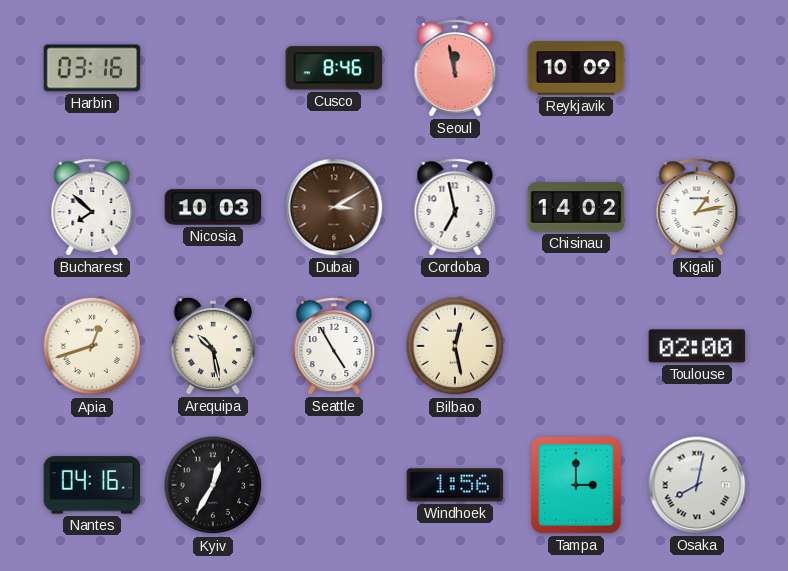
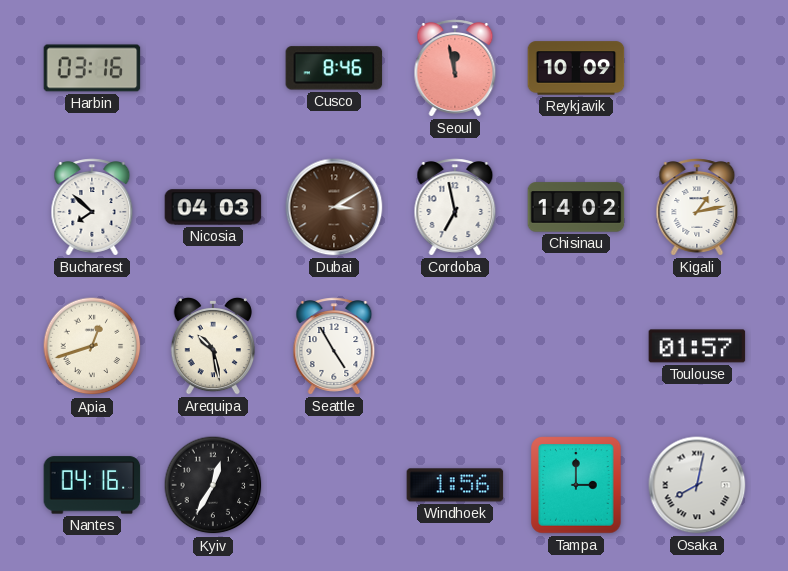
Nicosia: 10:03 -> 04:03
Bilbao: 12:28 -> none
Toulouse: 02:00 -> 01:57
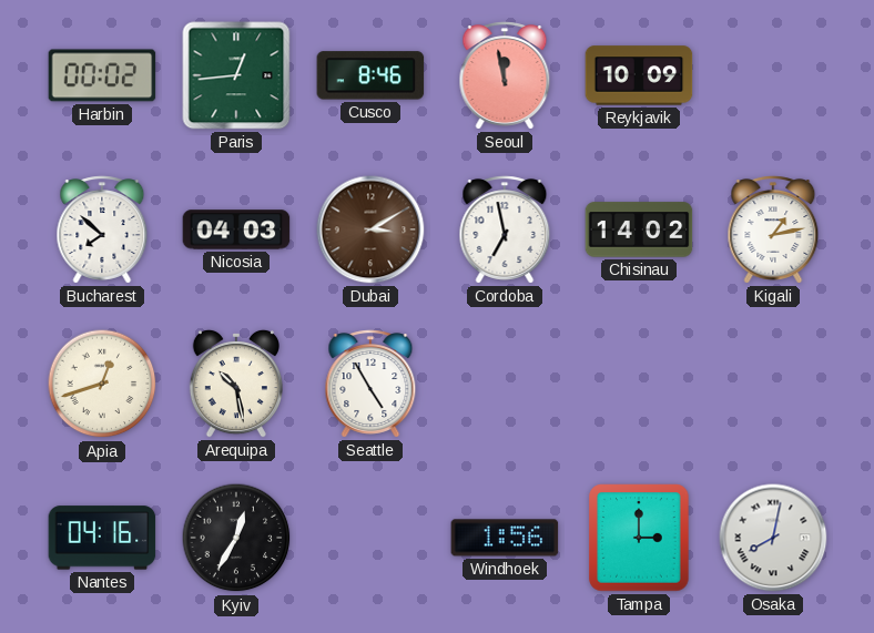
Harbin: 03:16 -> 00:02
Paris: none -> 12:44
Toulouse: 01:57 -> none
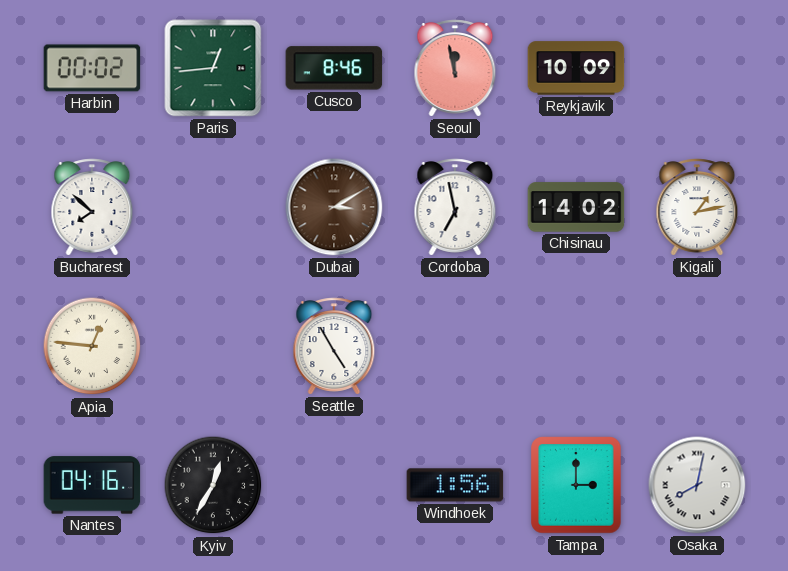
Nicosia: 04:03 -> none
Apia: 12:42 -> 12:46
Arequipa: 10:28 -> none
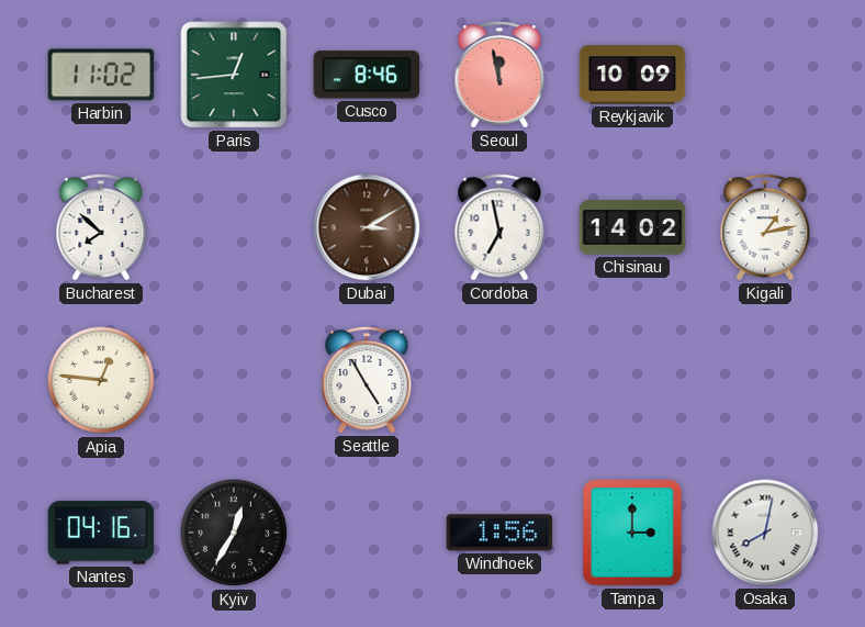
Harbin: 00:02 -> 11:02
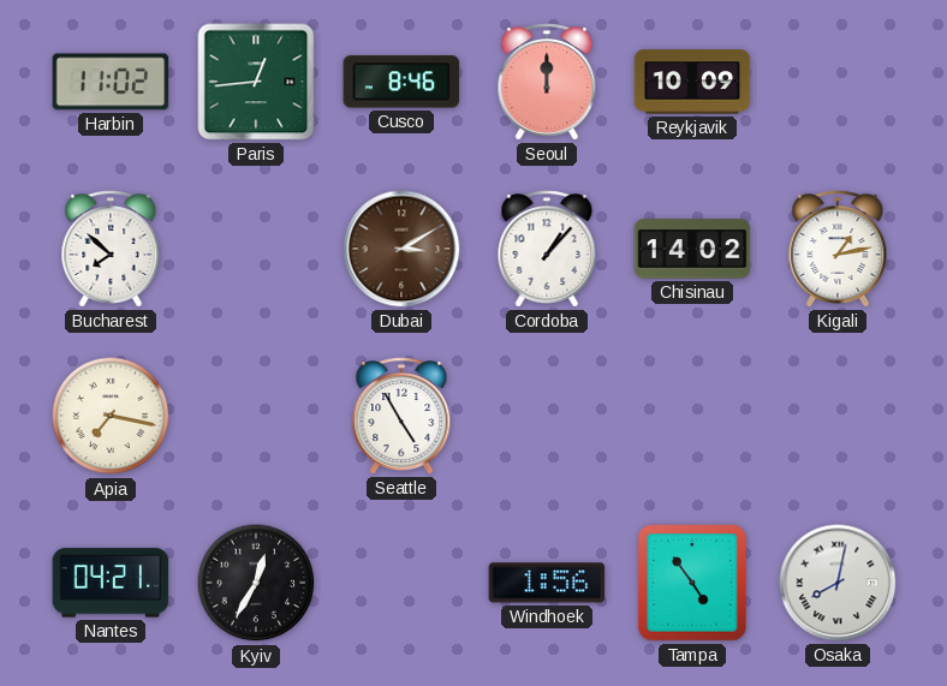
Seoul: 11:58 -> 12:00
Cordoba: 6:58 -> 1:07
Apia: 12:46 -> 7:17
Nantes: 04:16 -> 04:21
Tampa: 3:00 -> 4:54
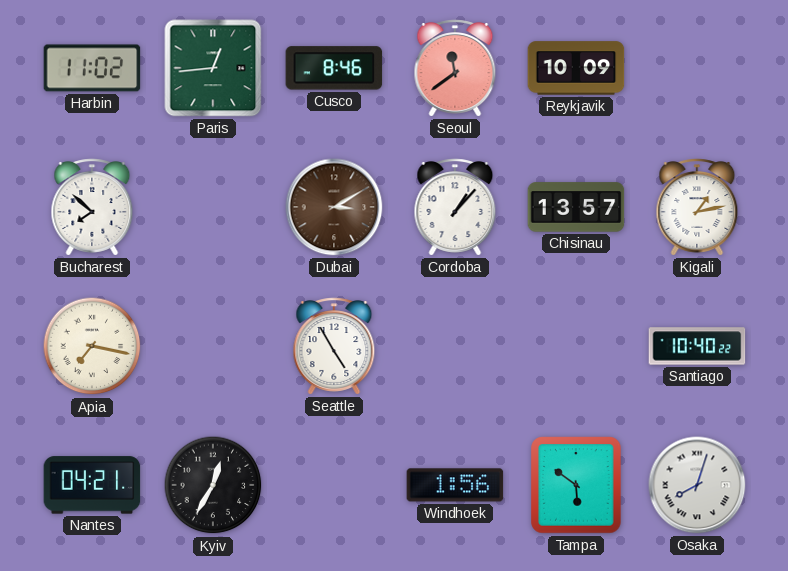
Seoul: 12:00 -> 11:39
Chisinau: 14:02 -> 13:57
Santiago: none -> 10:40
Tampa: 4:54 -> 5:51
Osaka: 8:02 -> 8:03
